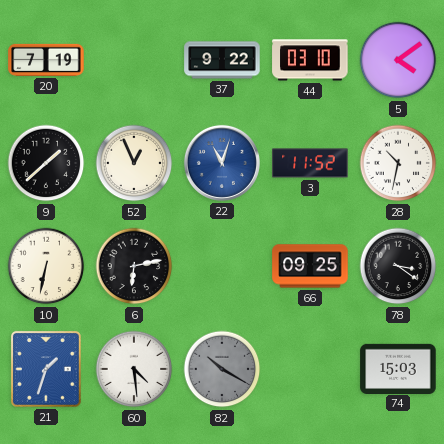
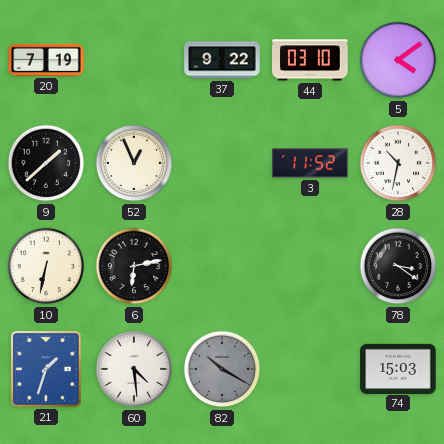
22: 11:03 -> none
66: 09:25 -> none
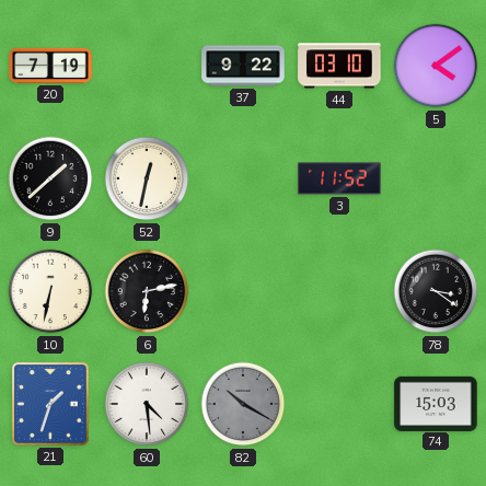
52: 12:56 -> 12:32
28: 10:32 -> none
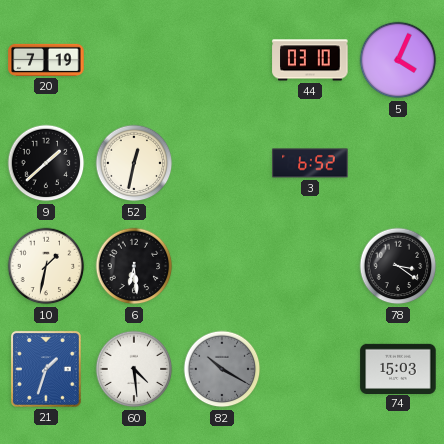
37: 9:22 -> none
5: 4:09 -> 4:04
3: 11:52 -> 6:52
10: 6:32 -> 1:32
6: 6:13 -> 6:29
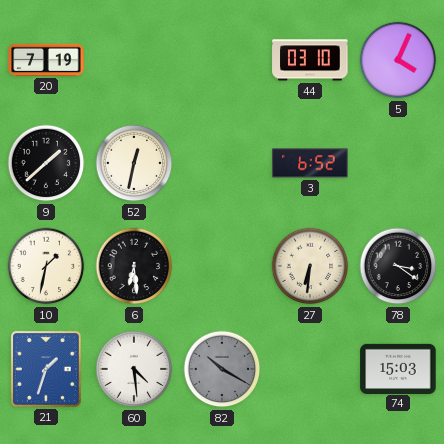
27: none -> 6:31
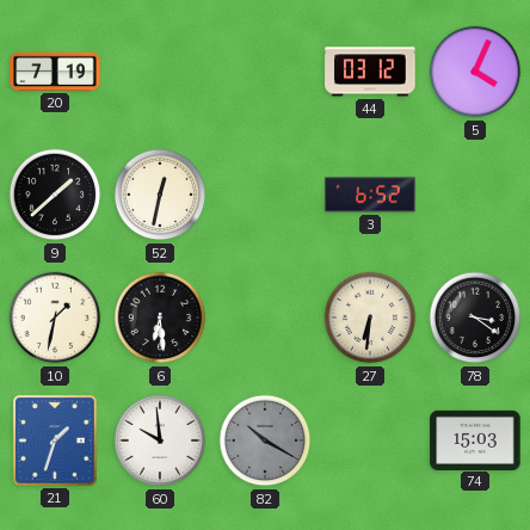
44: 03:10 -> 03:12
60: 4:29 -> 9:59
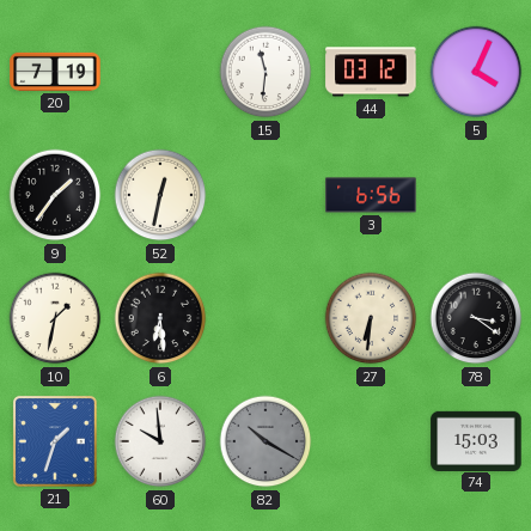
15: none -> 11:31
9: 1:38 -> 1:36
3: 6:52 -> 6:56
